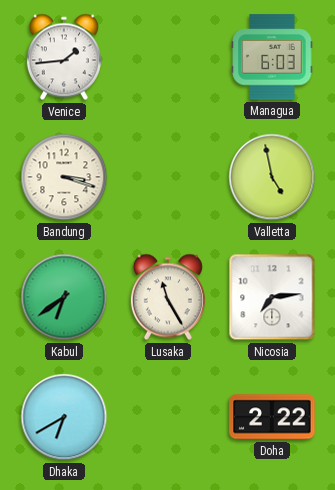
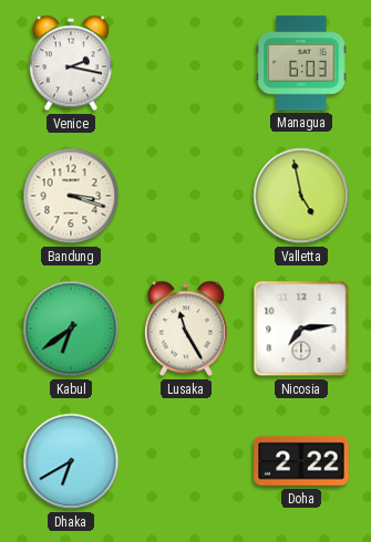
Venice: 1:44 -> 2:17
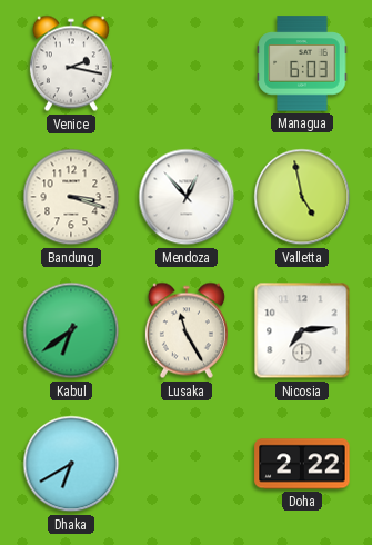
Mendoza: none -> 12:53
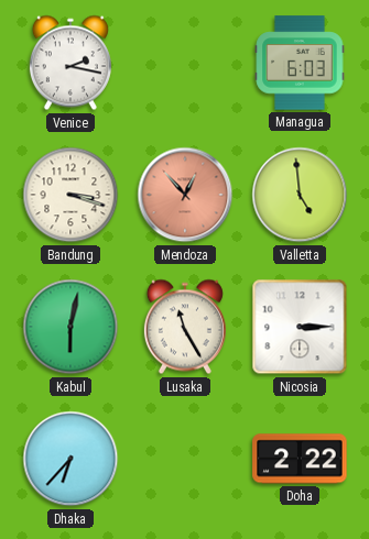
Mendoza dial: white -> salmon
Valletta: 4:58 -> 4:59
Kabul: 6:39 -> 6:02
Nicosia: 7:14 -> 3:15
Dhaka: 6:40 -> 6:37
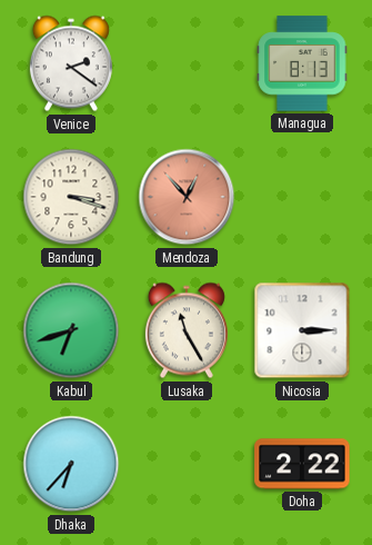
Venice: 2:17 -> 2:21
Managua: 6:03 -> 8:13
Valletta: 4:59 -> none
Kabul: 6:02 -> 6:42
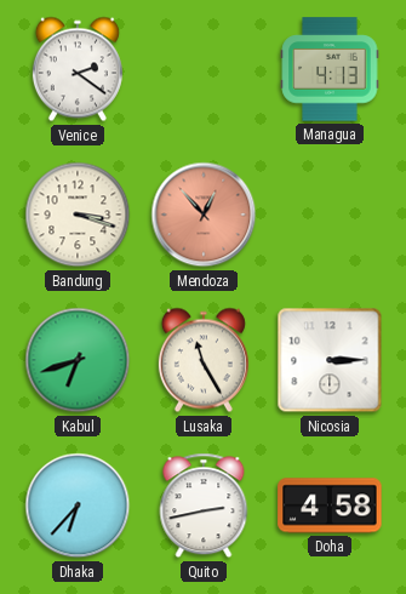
Managua: 8:13 -> 4:13
Quito: none -> 2:43
Doha: 2:22 -> 4:58
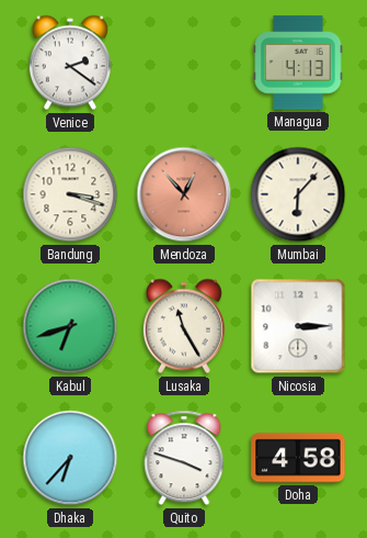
Mumbai: none -> 6:07
Quito: 2:43 -> 3:48
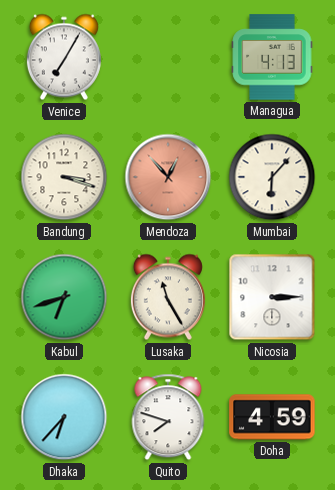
Venice: 2:21 -> 7:05
Quito: 3:48 -> 7:48
Doha: 4:58 -> 4:59
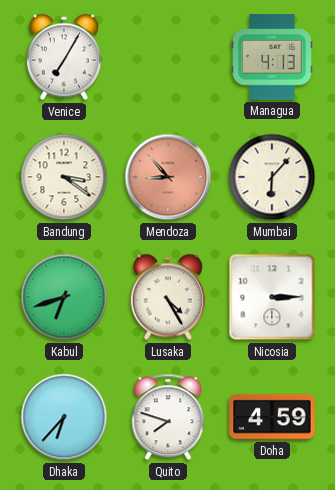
Bandung: 3:18 -> 3:21
Mendoza: 12:53 -> 8:53
Lusaka: 11:25 -> 4:25
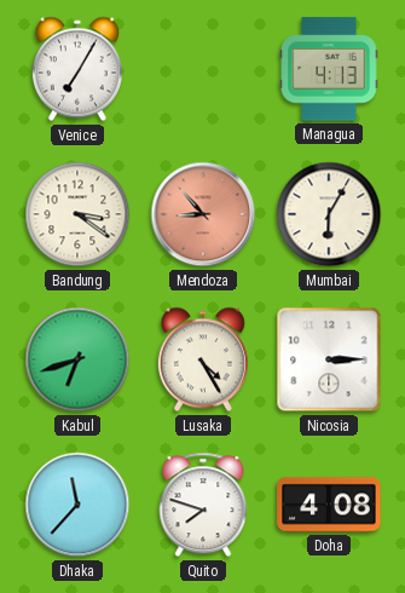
Mumbai: 6:07 -> 6:05
Dhaka: 6:37 -> 11:37
Doha: 4:59 -> 4:08
